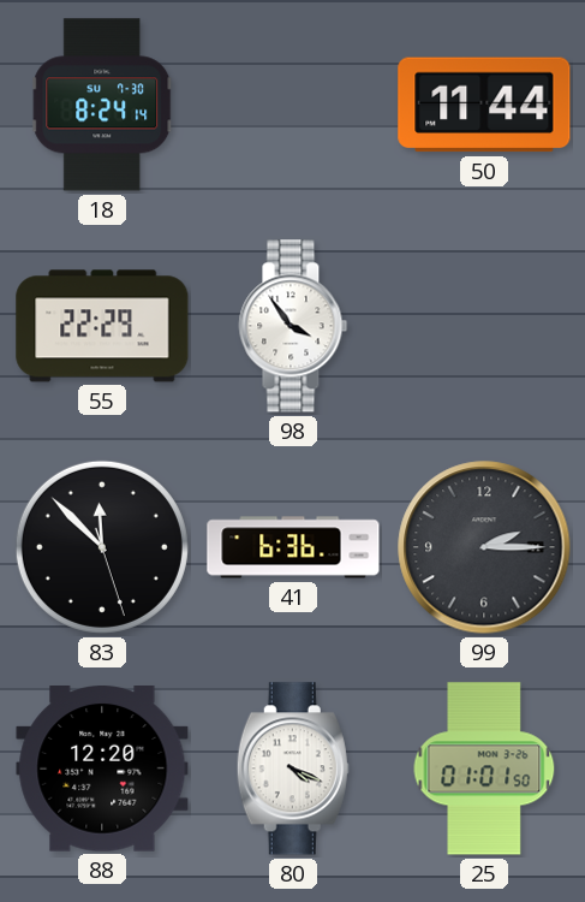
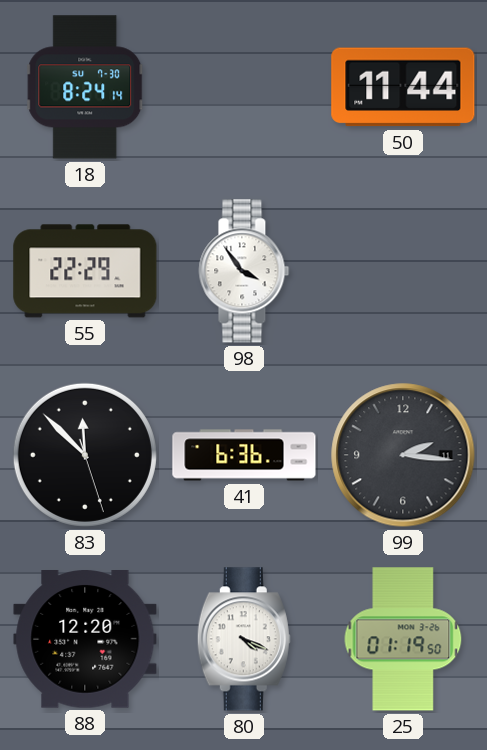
99: 2:15 -> 2:16
25: 01:01 -> 01:19
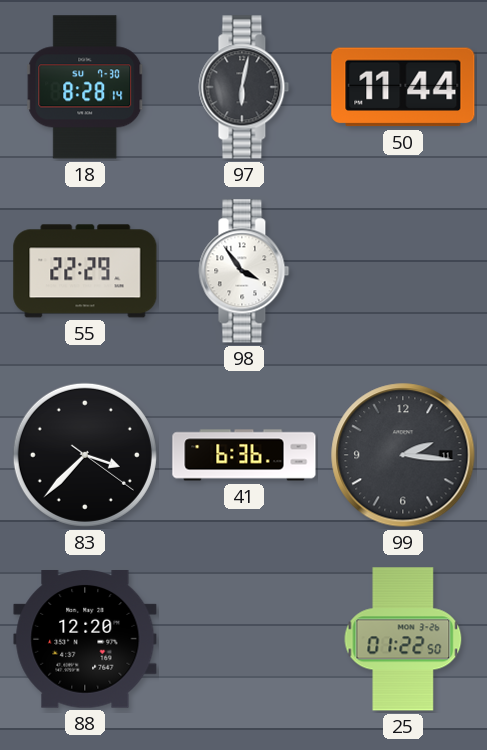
18: 8:24 -> 8:28
97: none -> 6:02
83: 11:52 -> 3:37
80: 4:19 -> none
25: 01:19 -> 01:22
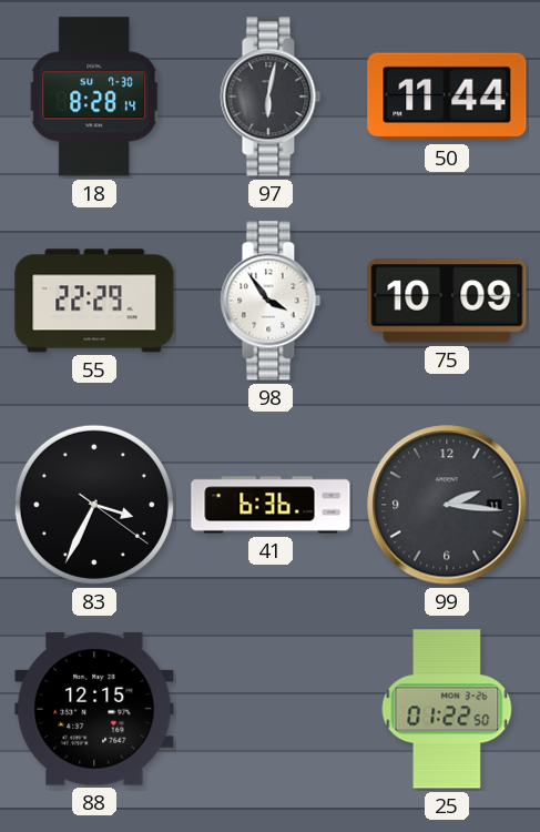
75: none -> 10:09
83: 3:37 -> 3:34
88: 12:20 -> 12:15
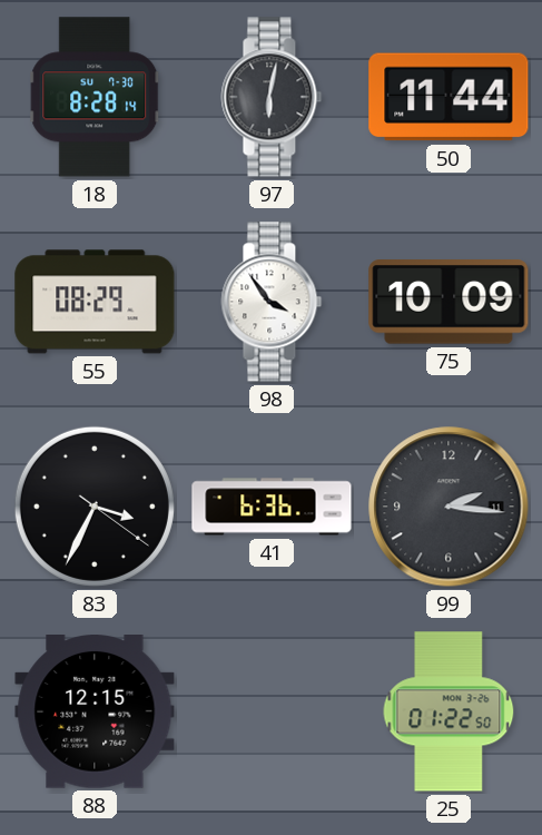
55: 22:29 -> 08:29
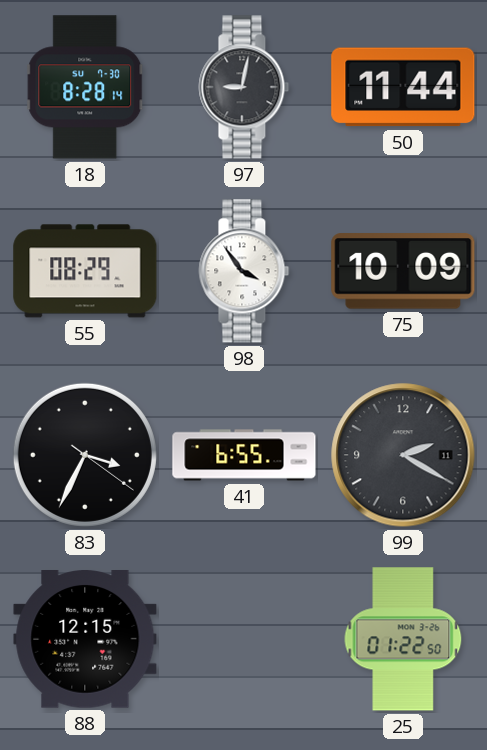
97: 6:02 -> 9:02
41: 6:36 -> 6:55
99: 2:16 -> 2:20
